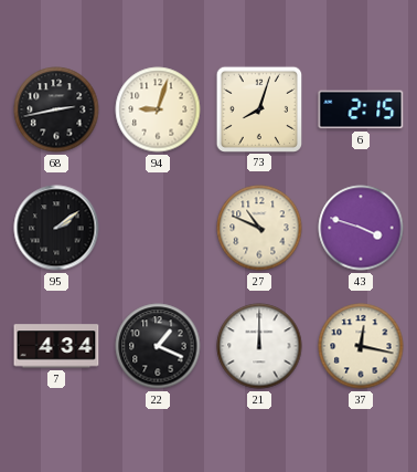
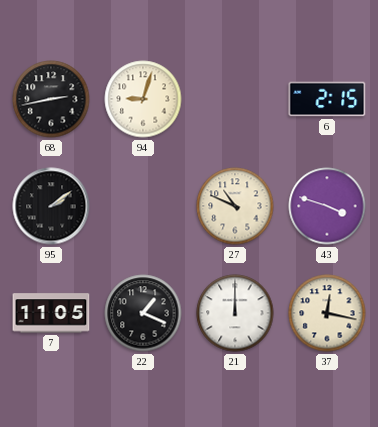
73: 8:03 -> none
7: 4:34 -> 11:05
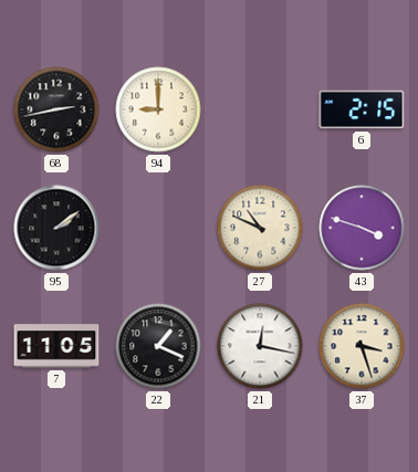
94: 9:03 -> 9:00
21: 12:00 -> 12:17
37: 12:17 -> 3:27
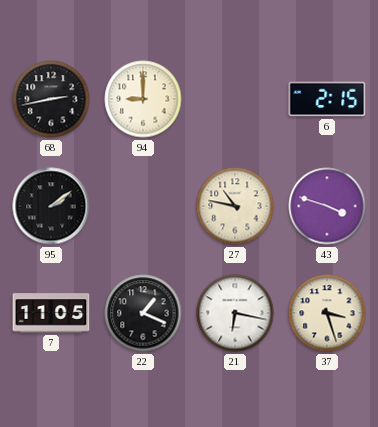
27: 10:49 -> 10:47
21: 12:17 -> 6:17
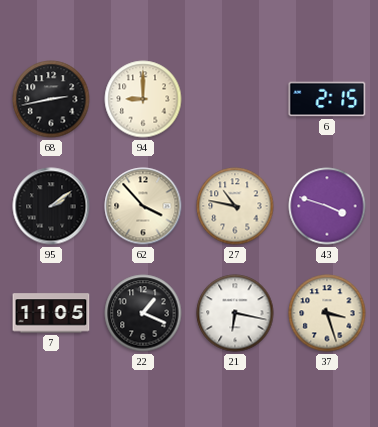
62: none -> 3:53
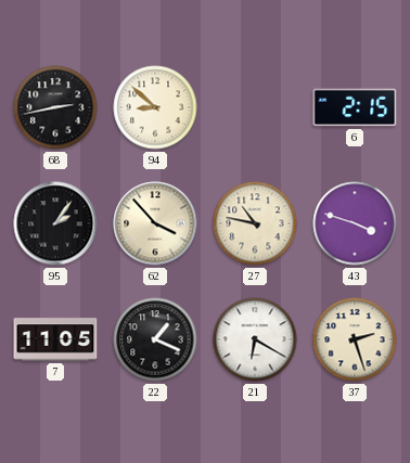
94: 9:00 -> 8:52
95: 2:09 -> 2:06
21: 6:17 -> 6:20
37: 3:27 -> 2:27
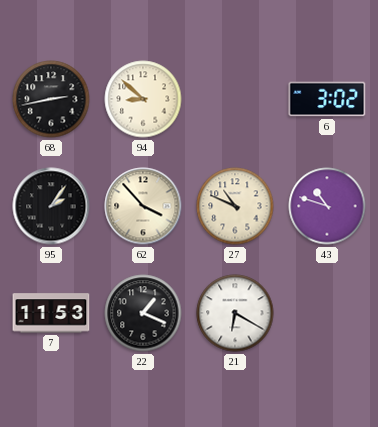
6: 2:15 -> 3:02
27: 10:47 -> 10:49
43: 3:48 -> 10:48
7: 11:05 -> 11:53
37: 2:27 -> none
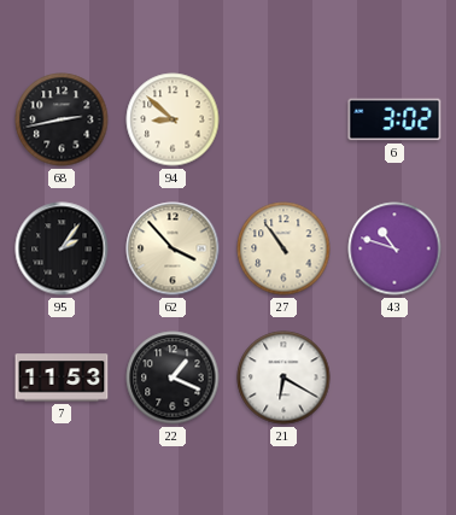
27: 10:49 -> 10:54
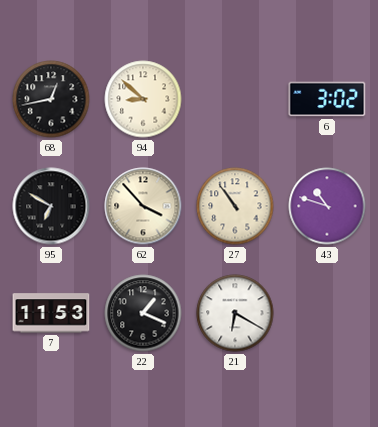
68: 2:43 -> 12:43
95: 2:06 -> 6:50
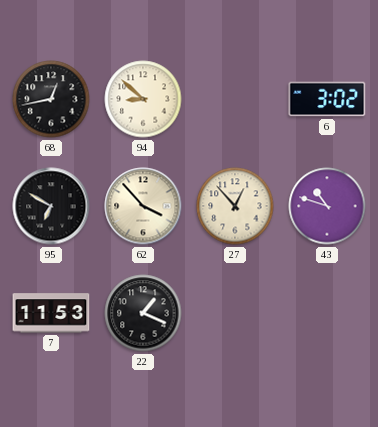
27: 10:54 -> 12:53
21: 6:20 -> none
